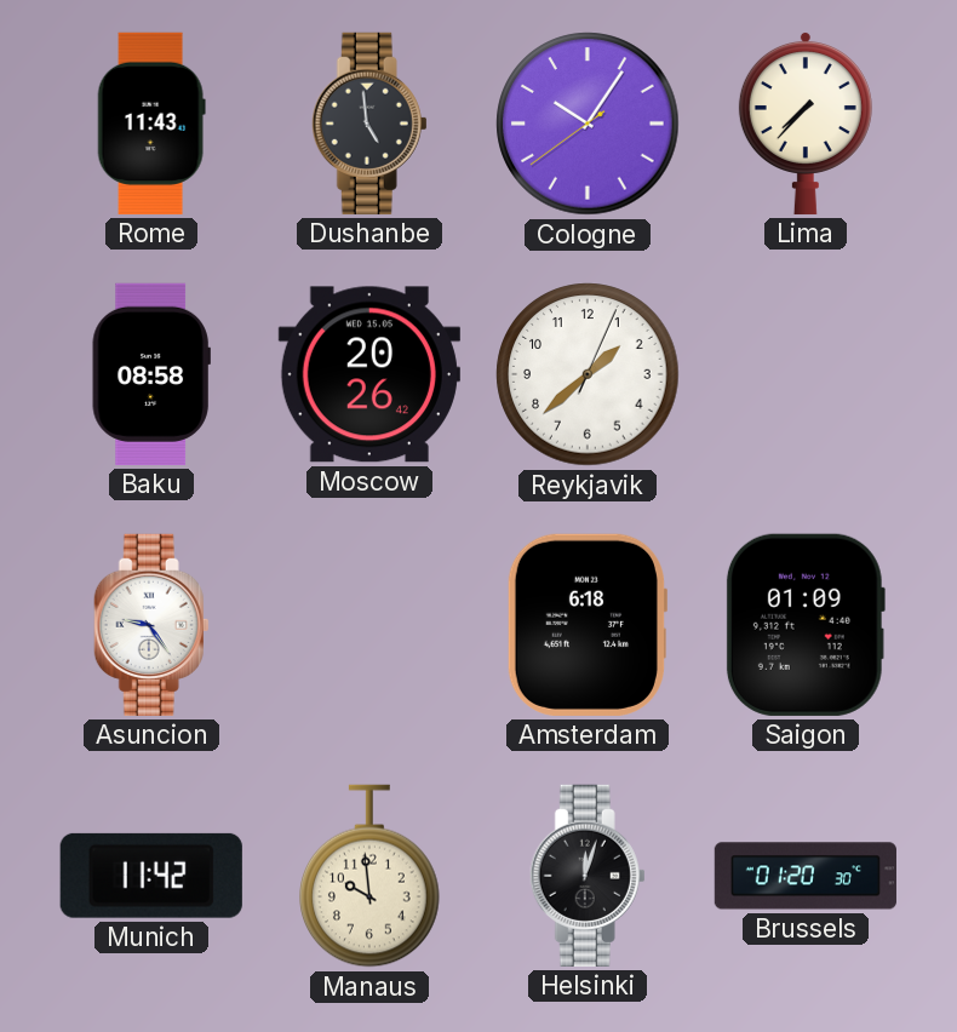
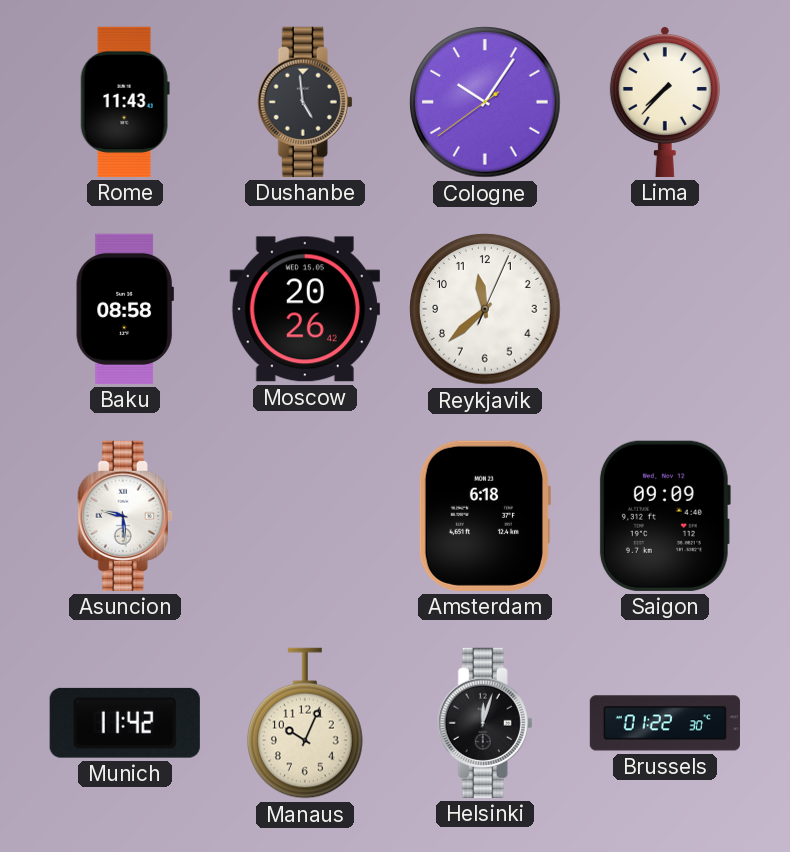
Reykjavik: 1:38 -> 11:38
Asuncion: 9:24 -> 9:29
Saigon: 01:09 -> 09:09
Manaus: 9:59 -> 10:04
Brussels: 01:20 -> 01:22
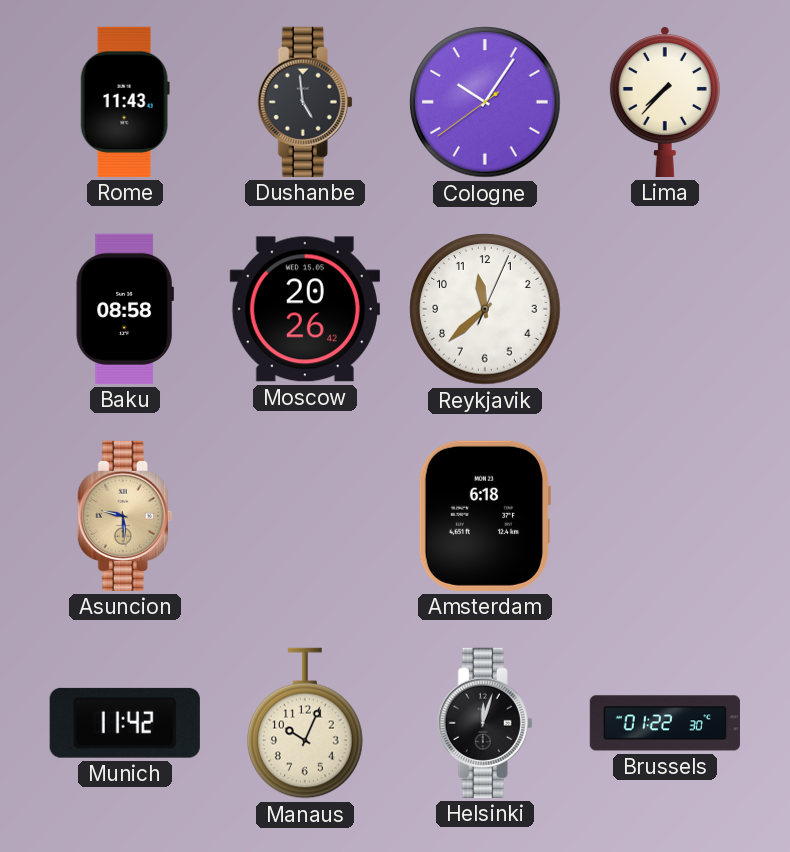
Asuncion dial: white -> champagne
Saigon: 09:09 -> none
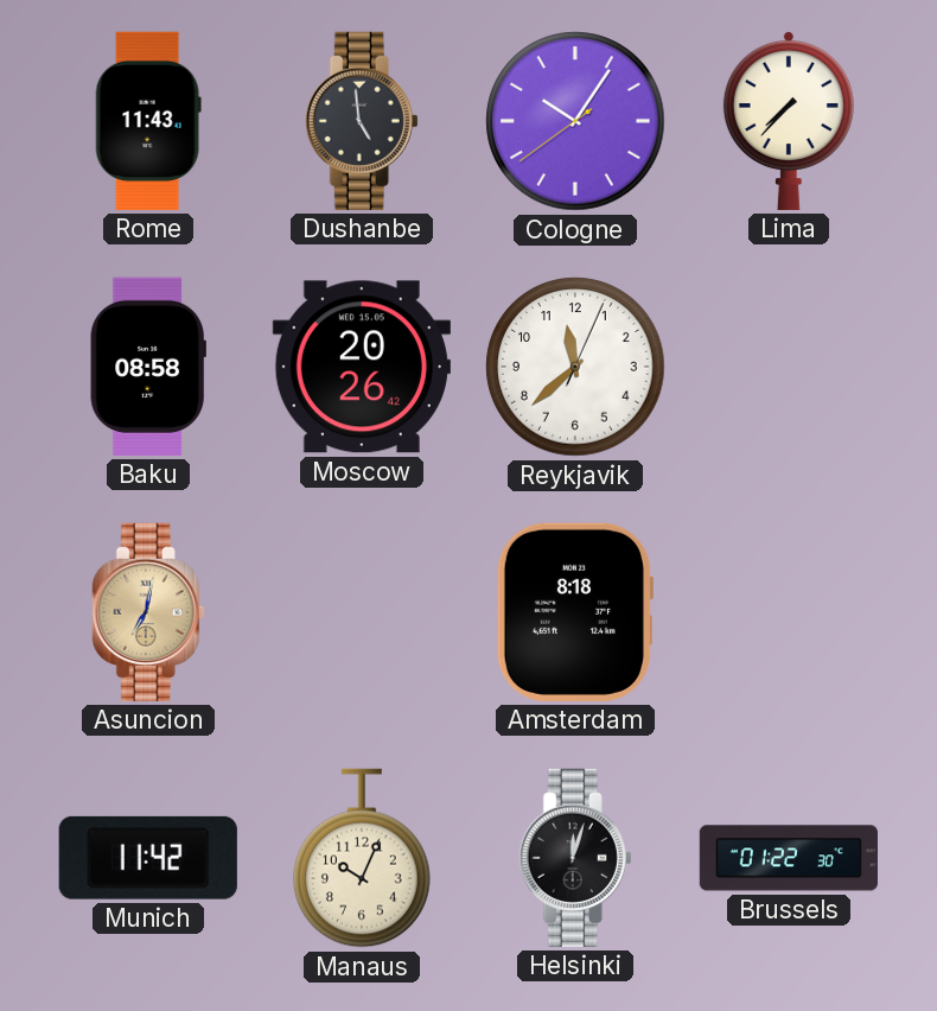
Asuncion: 9:29 -> 7:02
Amsterdam: 6:18 -> 8:18
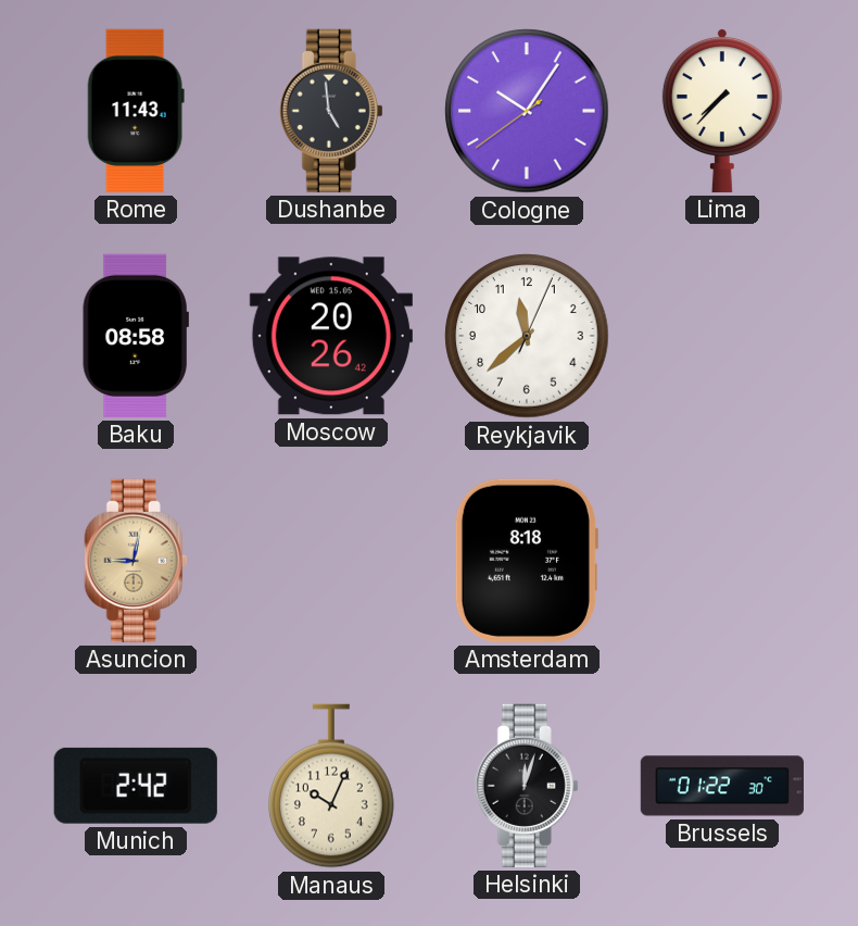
Asuncion: 7:02 -> 9:02
Munich: 11:42 -> 2:42
